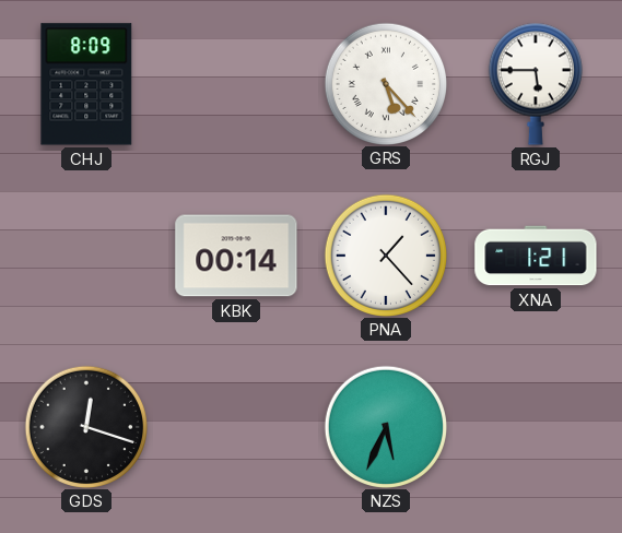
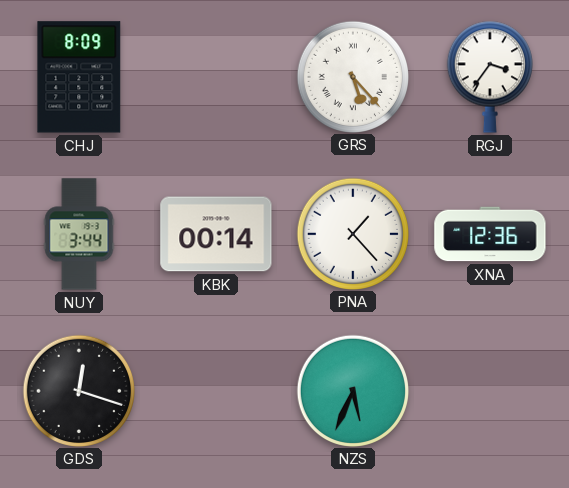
RGJ: 5:45 -> 3:36
NUY: none -> 3:44
XNA: 1:21 -> 12:36
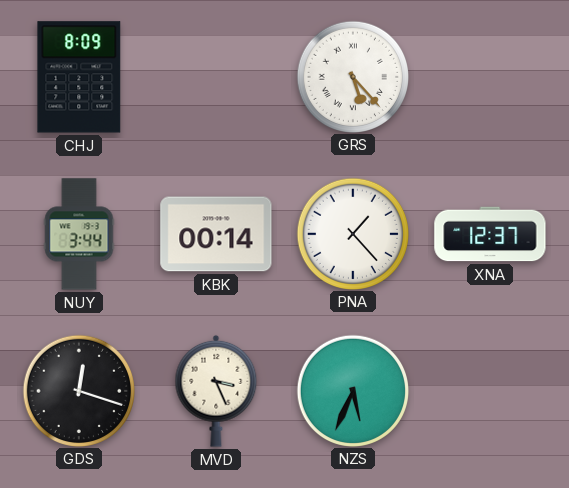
RGJ: 3:36 -> none
XNA: 12:36 -> 12:37
MVD: none -> 3:26
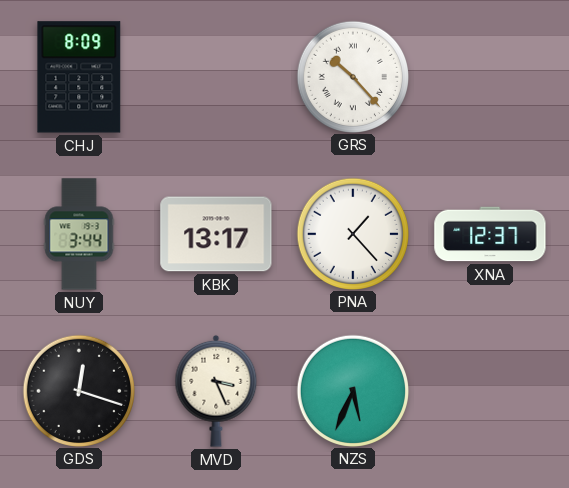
GRS: 5:23 -> 10:23
KBK: 00:14 -> 13:17
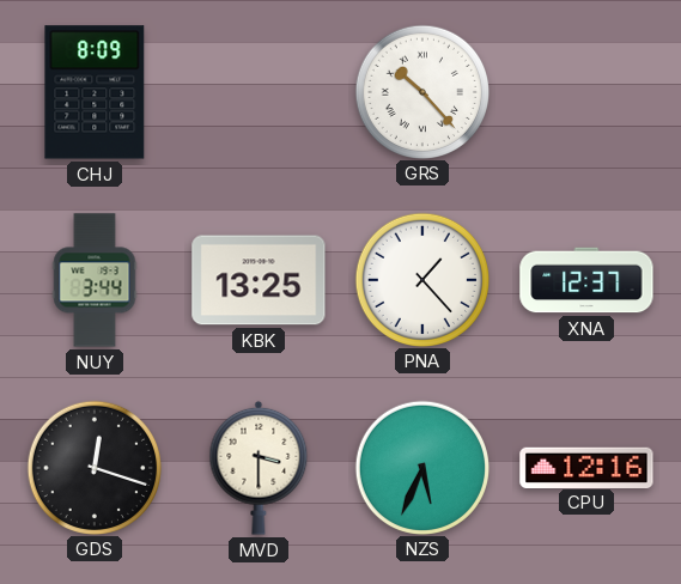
KBK: 13:17 -> 13:25
MVD: 3:26 -> 3:30
CPU: none -> 12:16
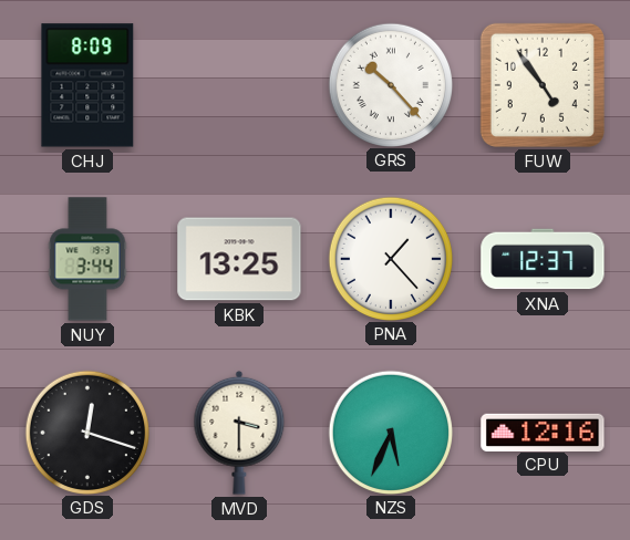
FUW: none -> 4:54
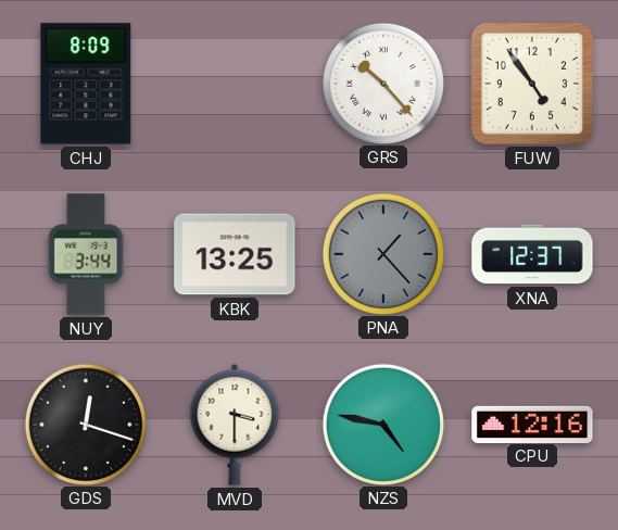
PNA dial: white -> grey
NZS: 5:34 -> 4:47
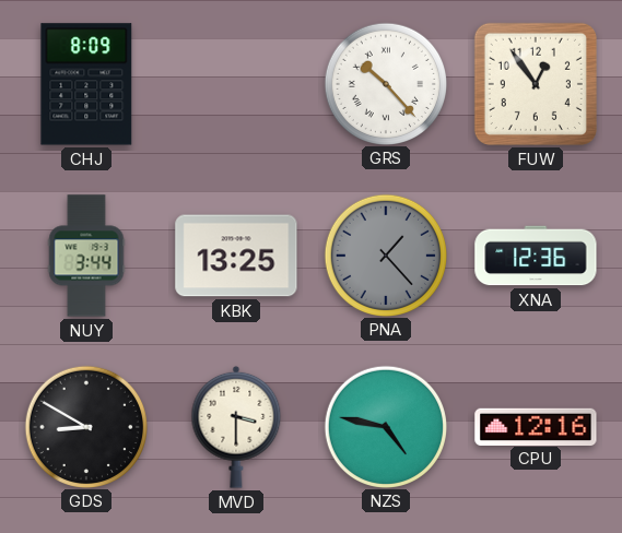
FUW: 4:54 -> 12:54
XNA: 12:37 -> 12:36
GDS: 12:18 -> 8:50
